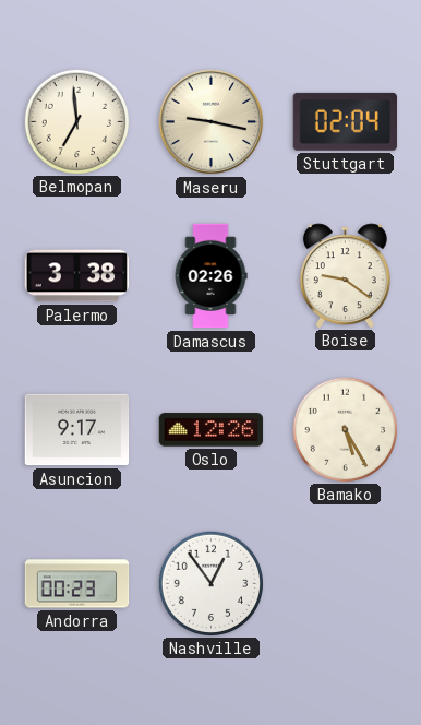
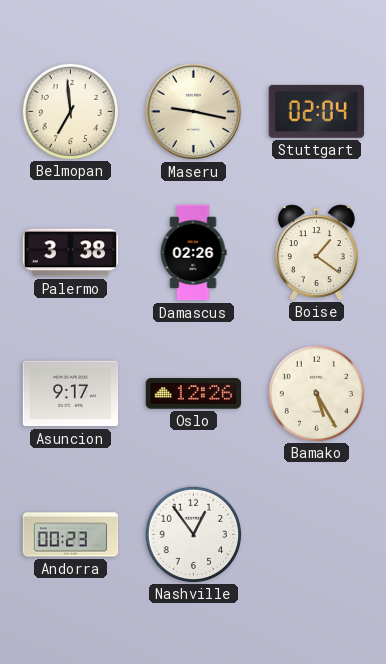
Boise: 9:21 -> 1:21
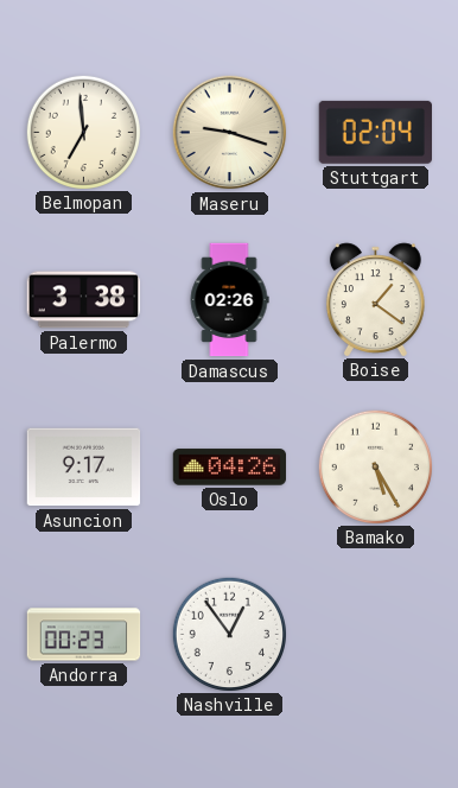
Maseru: 9:17 -> 9:18
Oslo: 12:26 -> 04:26
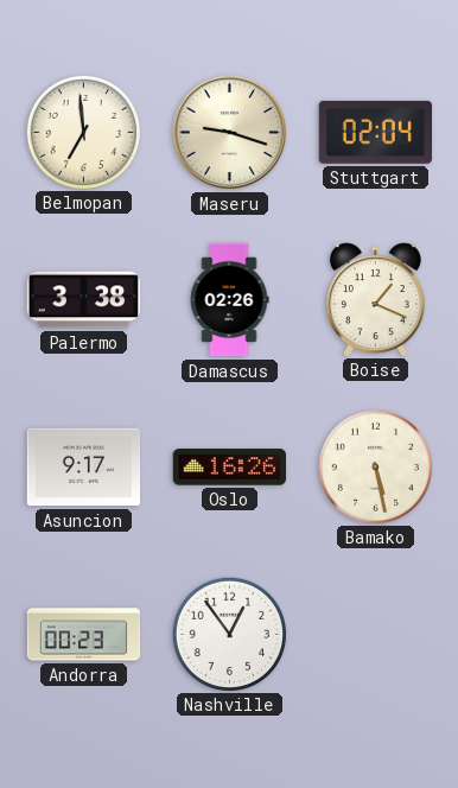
Boise: 1:21 -> 1:19
Oslo: 04:26 -> 16:26
Bamako: 5:25 -> 5:28
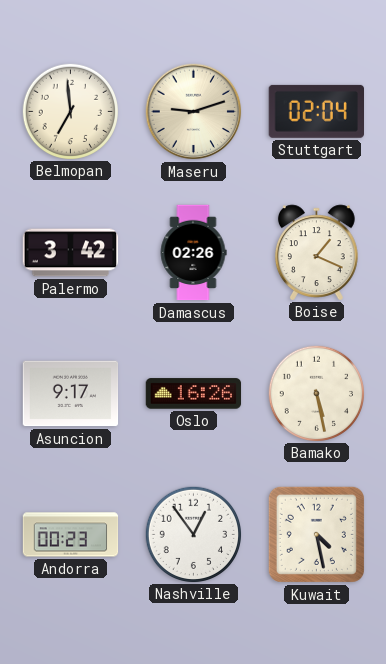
Maseru: 9:18 -> 9:12
Palermo: 3:38 -> 3:42
Kuwait: none -> 4:28
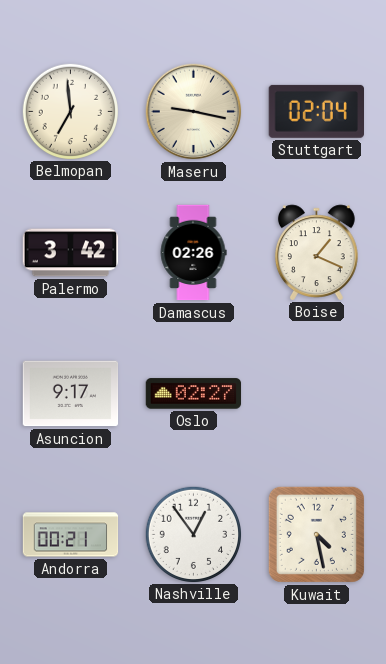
Maseru: 9:12 -> 9:17
Oslo: 16:26 -> 02:27
Bamako: 5:28 -> none
Andorra: 00:23 -> 00:21
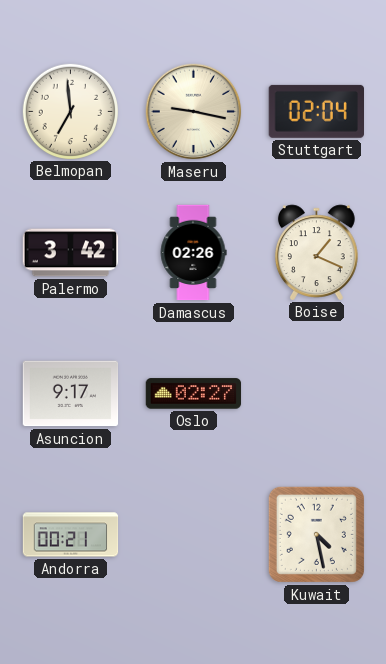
Nashville: 12:54 -> none
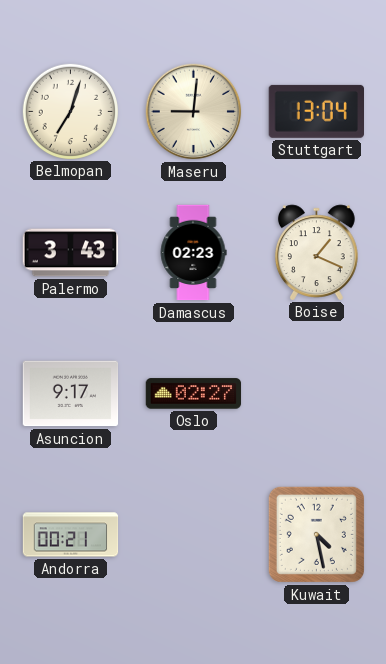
Belmopan: 6:59 -> 7:03
Maseru: 9:17 -> 9:01
Stuttgart: 02:04 -> 13:04
Palermo: 3:42 -> 3:43
Damascus: 02:26 -> 02:23
